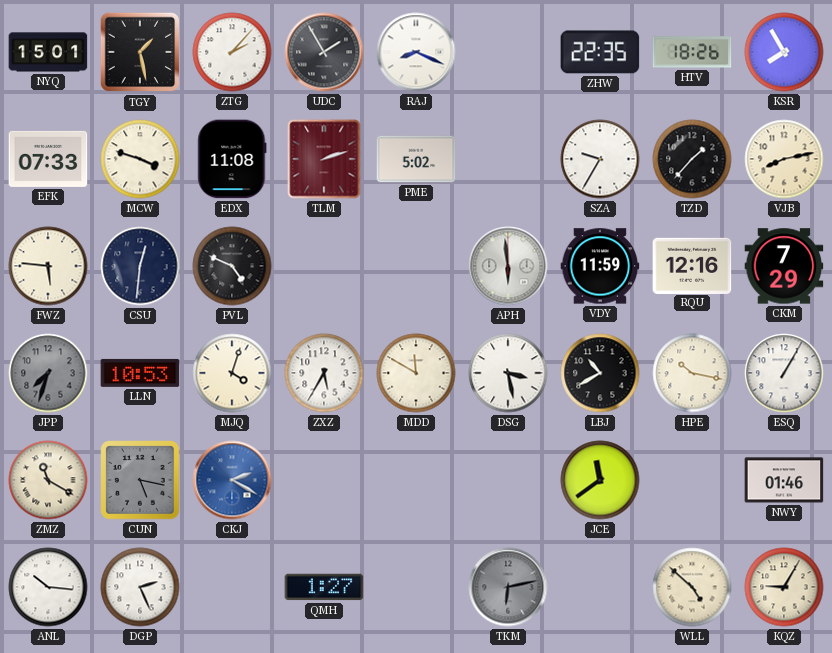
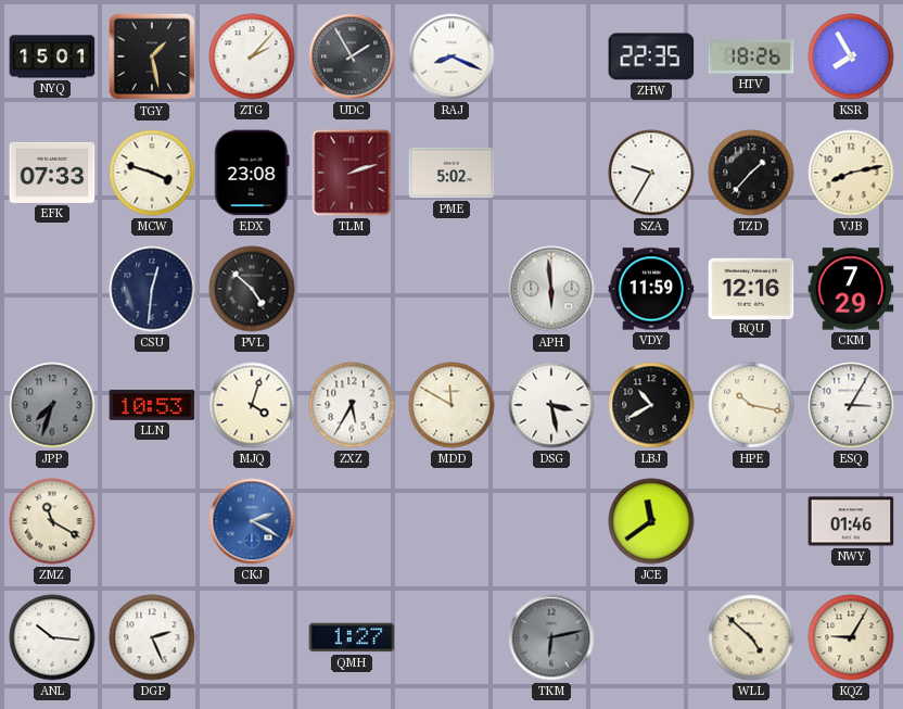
EDX: 11:08 -> 23:08
FWZ: 5:46 -> none
PVL: 4:49 -> 4:52
ESQ: 1:05 -> 3:05
CUN: 5:17 -> none
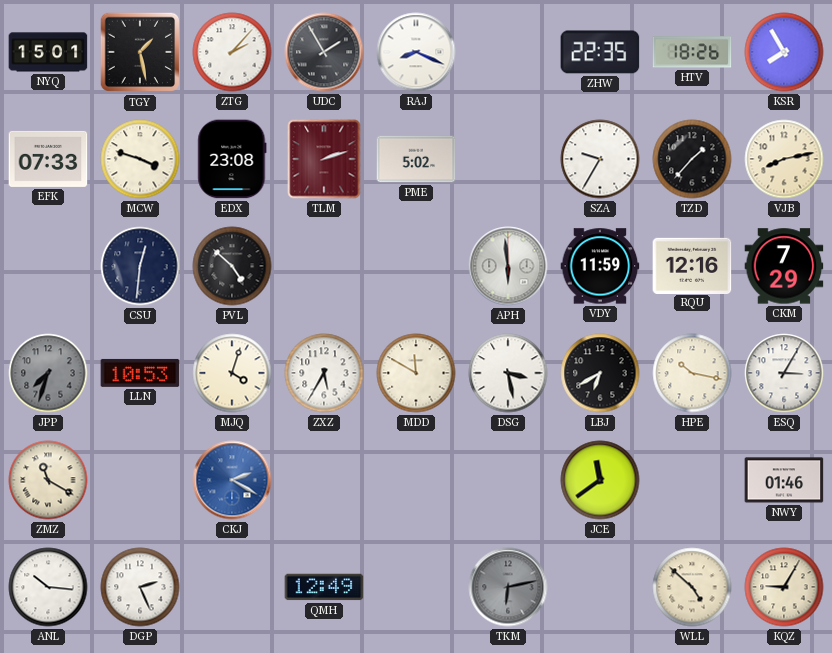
LBJ: 10:40 -> 6:40
QMH: 1:27 -> 12:49
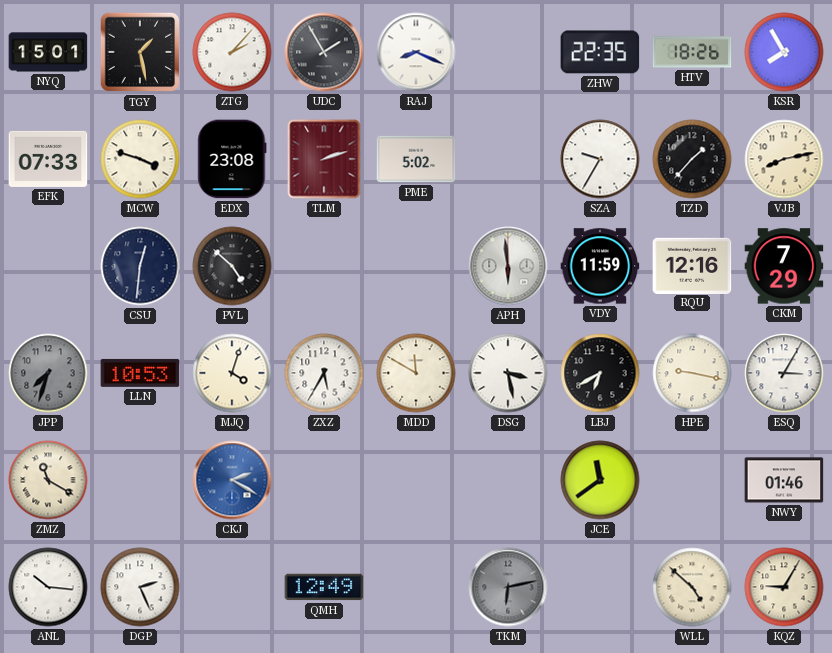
HPE: 10:17 -> 9:17
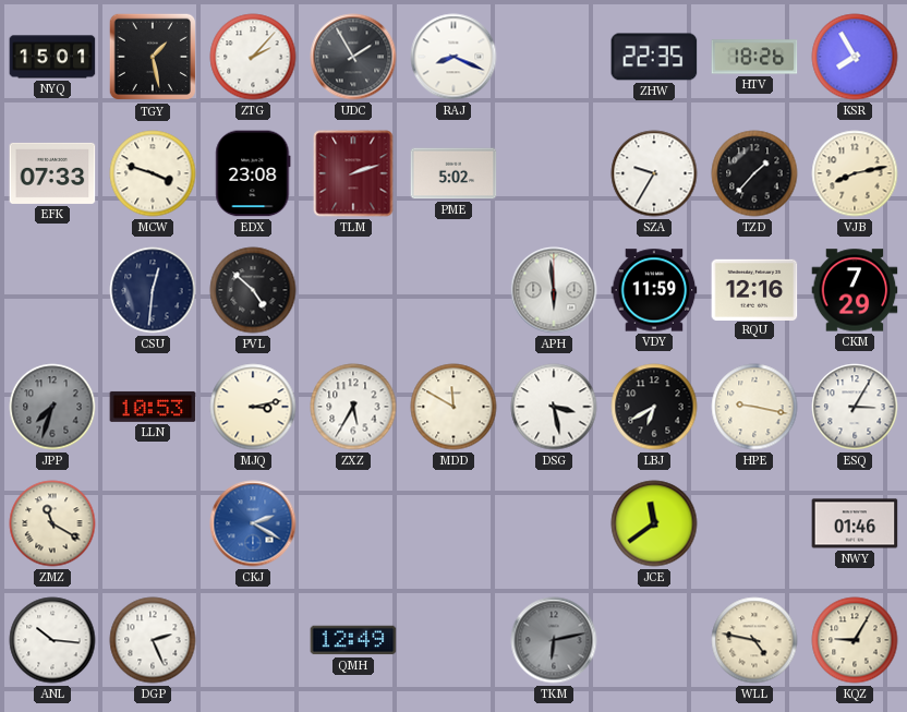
MJQ: 4:03 -> 3:13
WLL: 4:52 -> 4:47
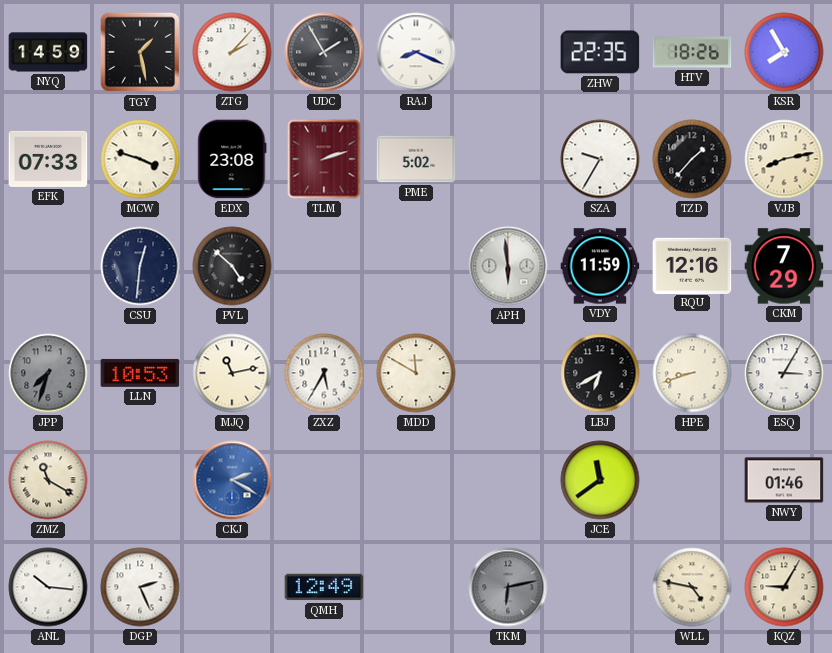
NYQ: 15:01 -> 14:59
MJQ: 3:13 -> 11:13
DSG: 3:28 -> none
HPE: 9:17 -> 8:42
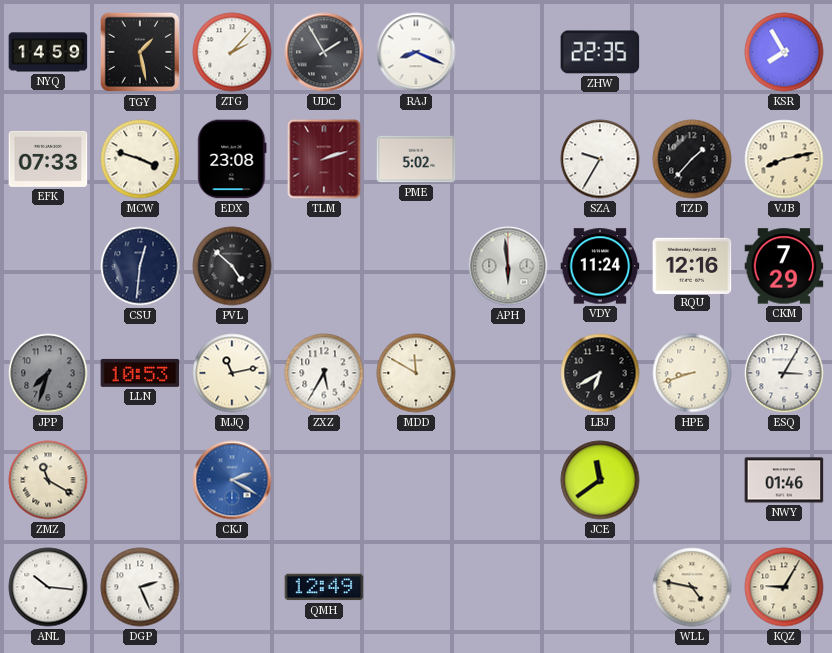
HTV: 18:26 -> none
VDY: 11:59 -> 11:24
TKM: 6:13 -> none
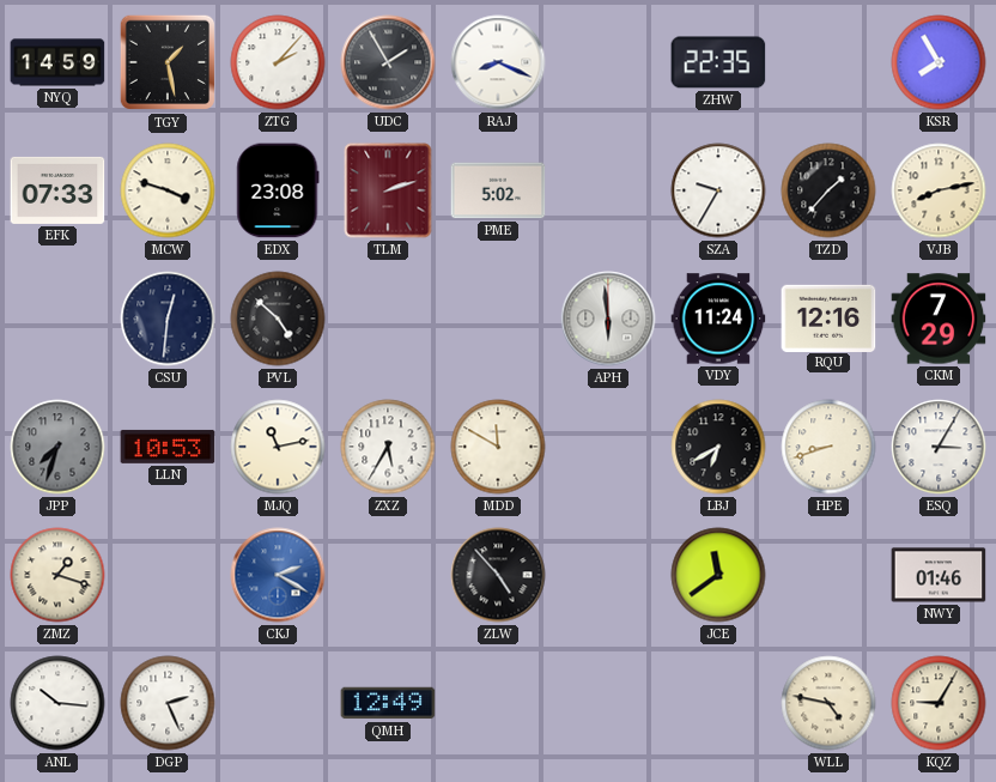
ZMZ: 11:20 -> 1:18
ZLW: none -> 4:53
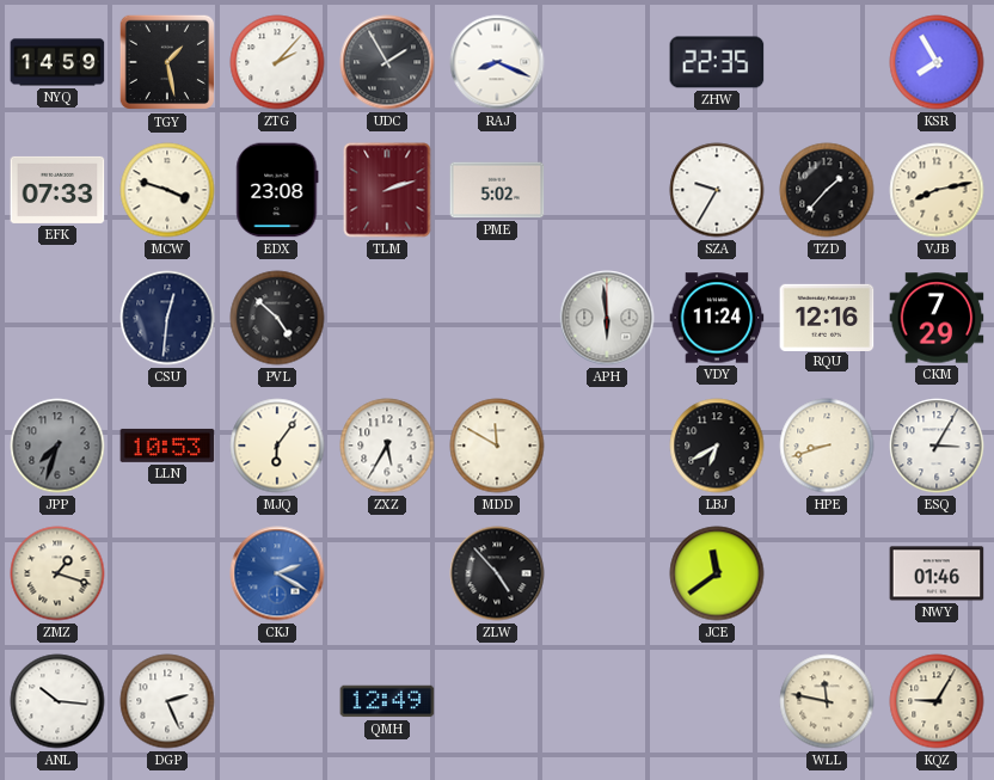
MJQ: 11:13 -> 6:06
WLL: 4:47 -> 11:47
